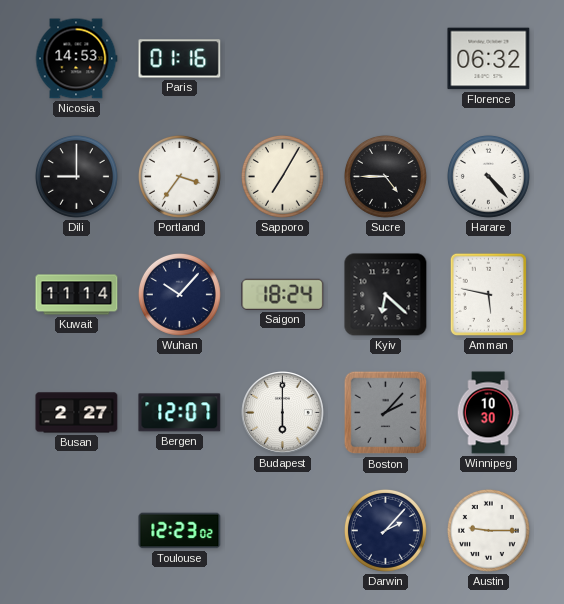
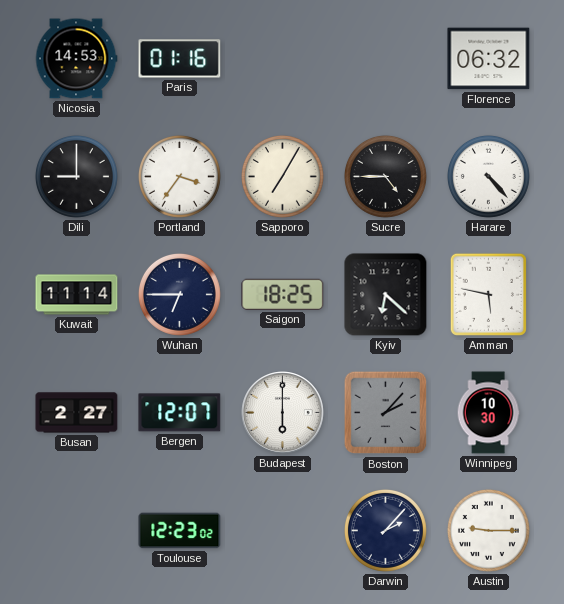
Wuhan: 10:07 -> 6:45
Saigon: 18:24 -> 18:25
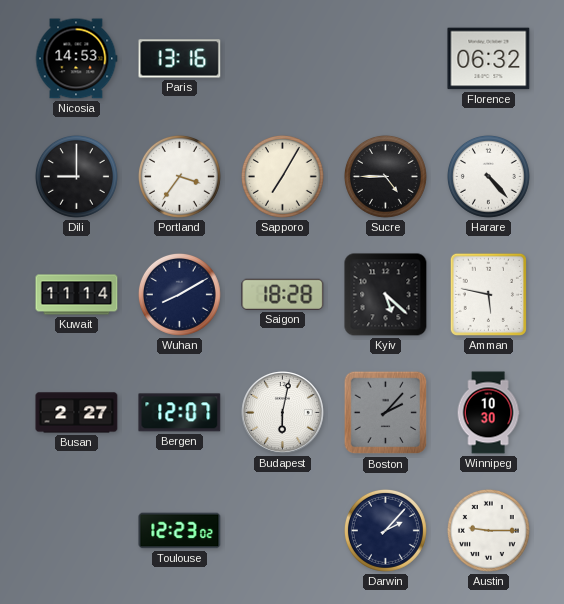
Paris: 01:16 -> 13:16
Wuhan: 6:45 -> 8:10
Saigon: 18:25 -> 18:28
Kyiv: 6:22 -> 5:22
Budapest: 6:00 -> 6:02
